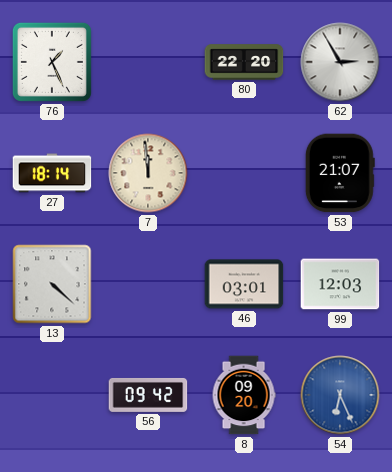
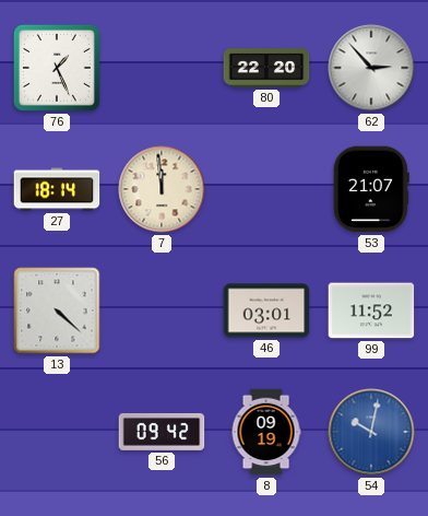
62: 2:55 -> 2:53
99: 12:03 -> 11:52
8: 09:20 -> 09:19
54: 6:26 -> 10:02
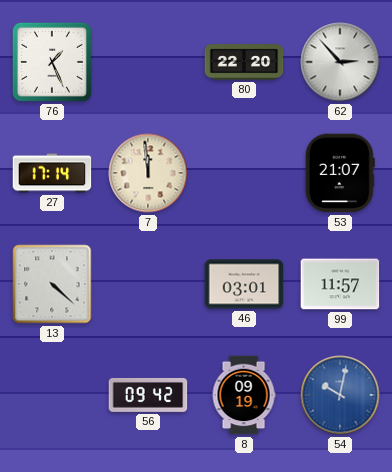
27: 18:14 -> 17:14
99: 11:52 -> 11:57
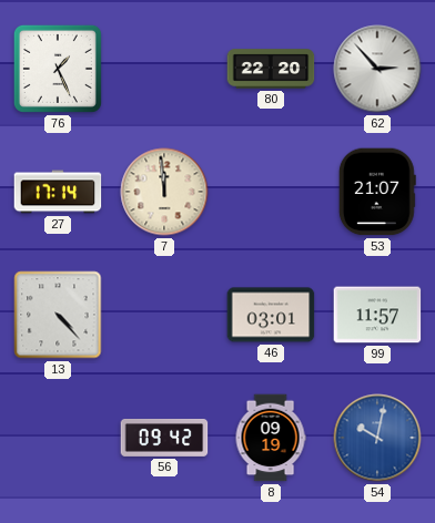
13: 4:22 -> 4:23
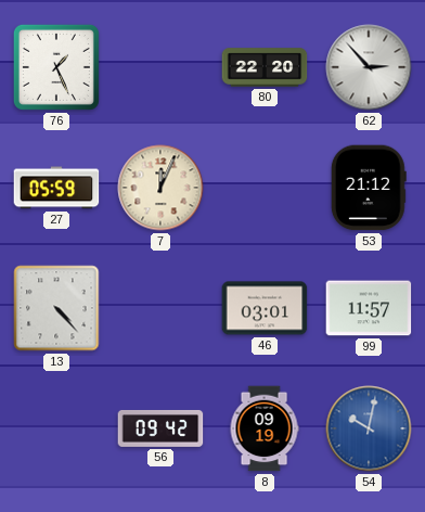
27: 17:14 -> 05:59
7: 11:59 -> 12:04
53: 21:07 -> 21:12
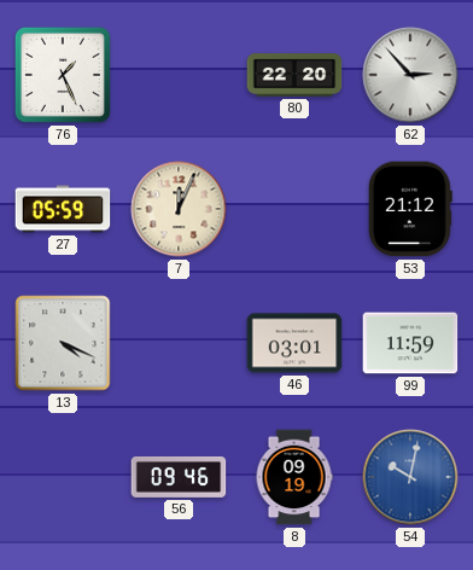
13: 4:23 -> 4:19
99: 11:57 -> 11:59
56: 09:42 -> 09:46
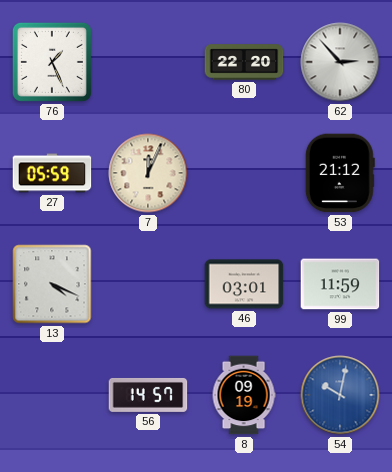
56: 09:46 -> 14:57
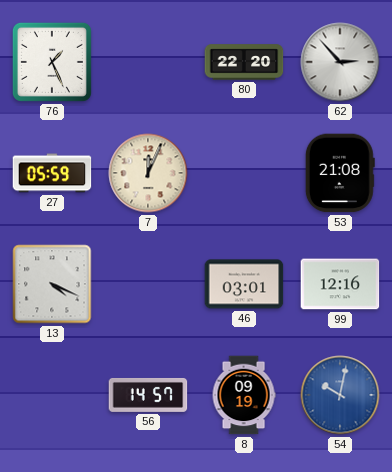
53: 21:12 -> 21:08
99: 11:59 -> 12:16
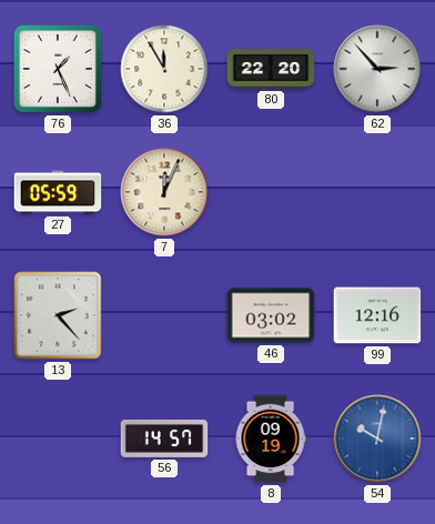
36: none -> 11:55
53: 21:08 -> none
13: 4:19 -> 2:23
46: 03:01 -> 03:02
